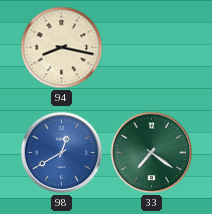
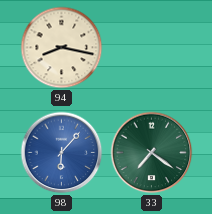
98: 12:40 -> 6:07
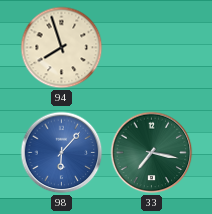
94: 8:17 -> 7:57
33: 7:21 -> 7:17
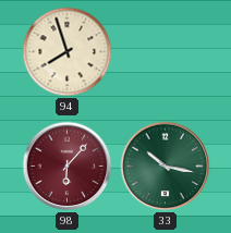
98 dial: blue -> burgundy
33: 7:17 -> 10:17
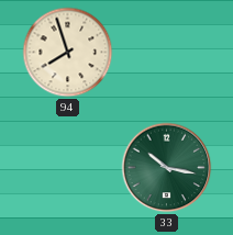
98: 6:07 -> none
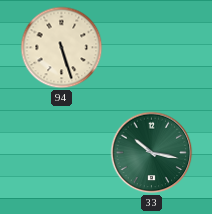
94: 7:57 -> 5:27
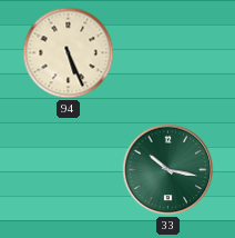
94: 5:27 -> 5:26
